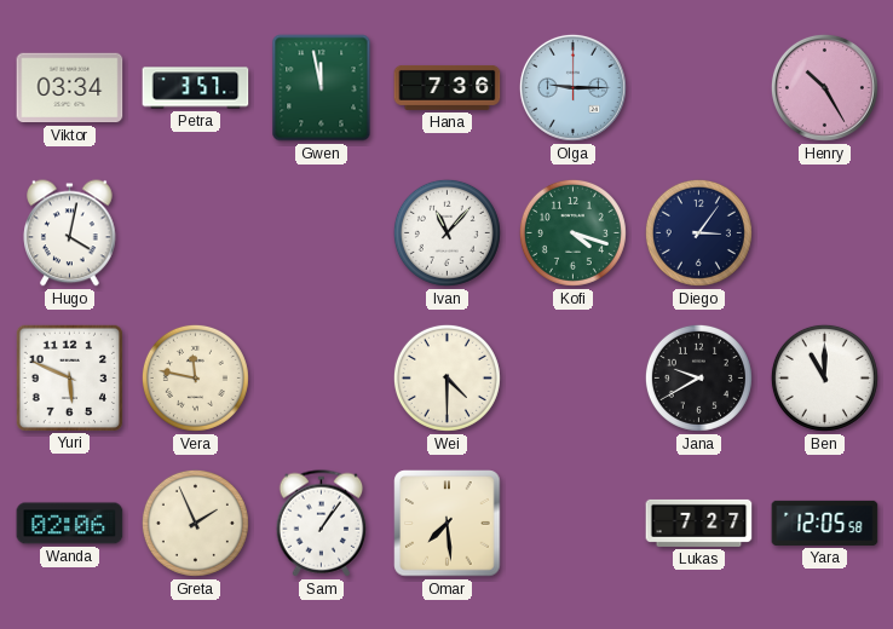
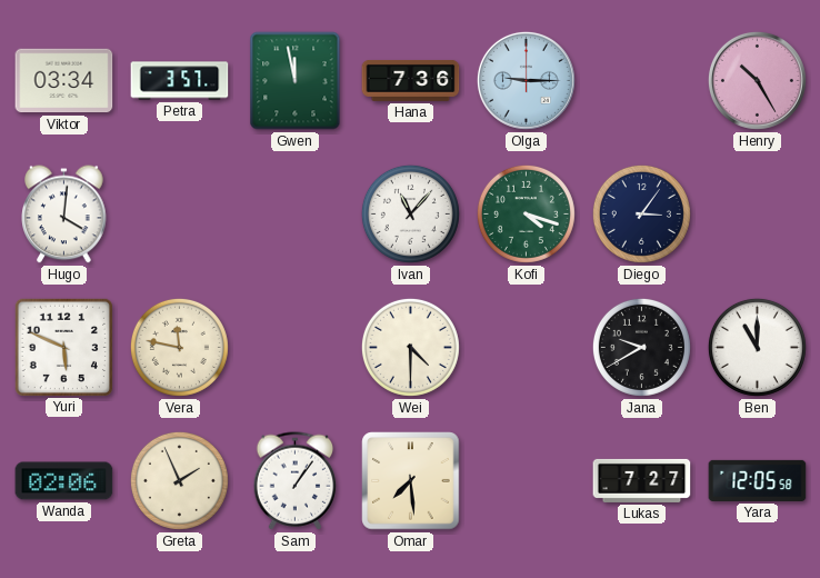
Hugo: 4:02 -> 4:01
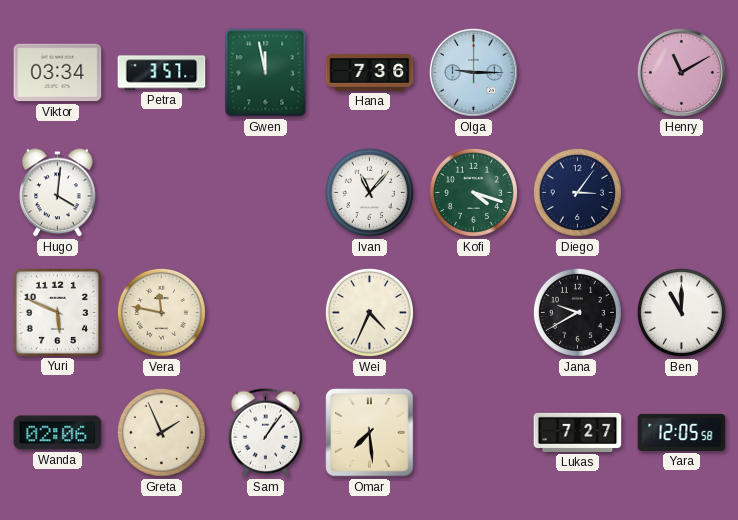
Henry: 10:25 -> 11:10
Wei: 4:30 -> 4:34
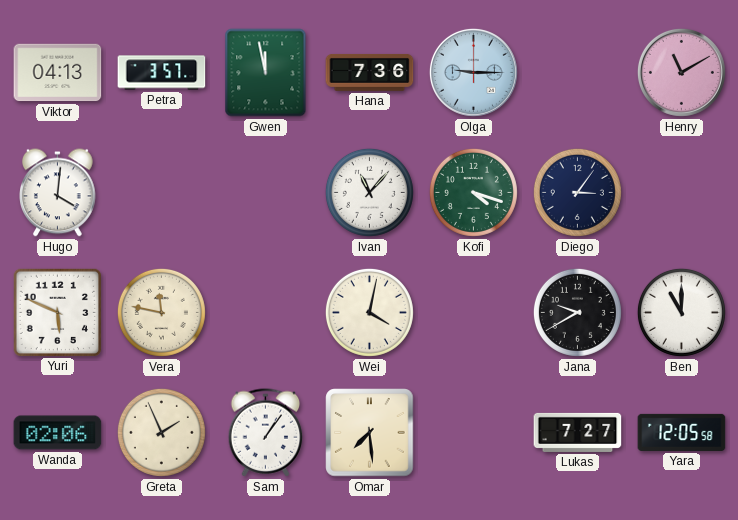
Viktor: 03:34 -> 04:13
Wei: 4:34 -> 4:02
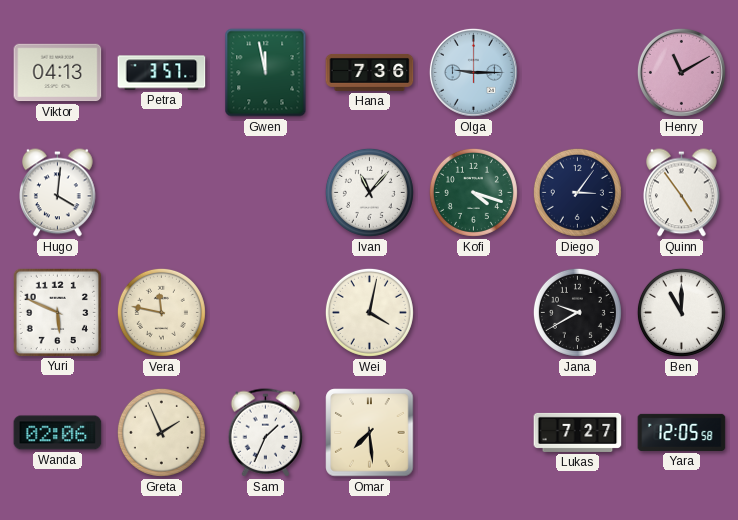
Quinn: none -> 4:54
Sam: 1:06 -> 1:34
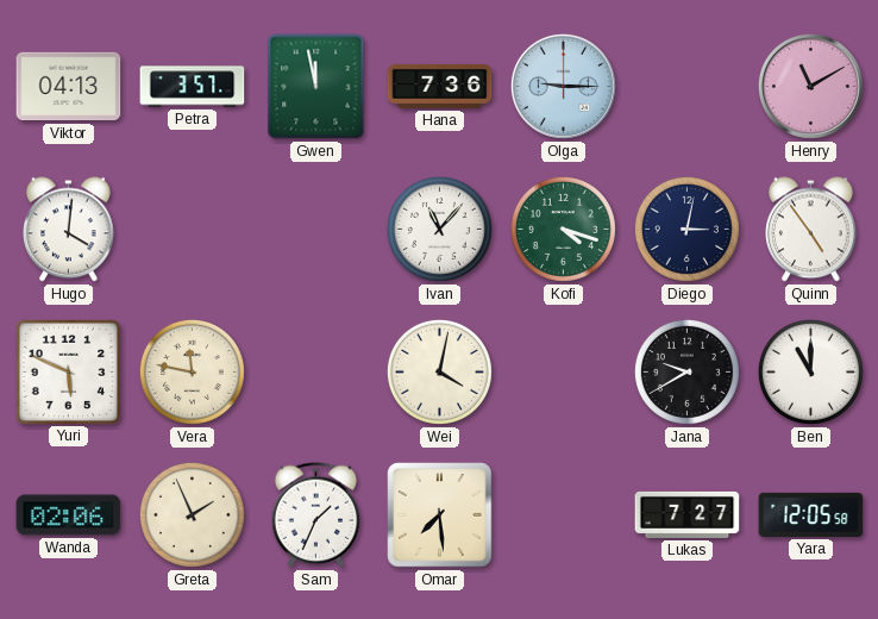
Diego: 3:06 -> 3:02
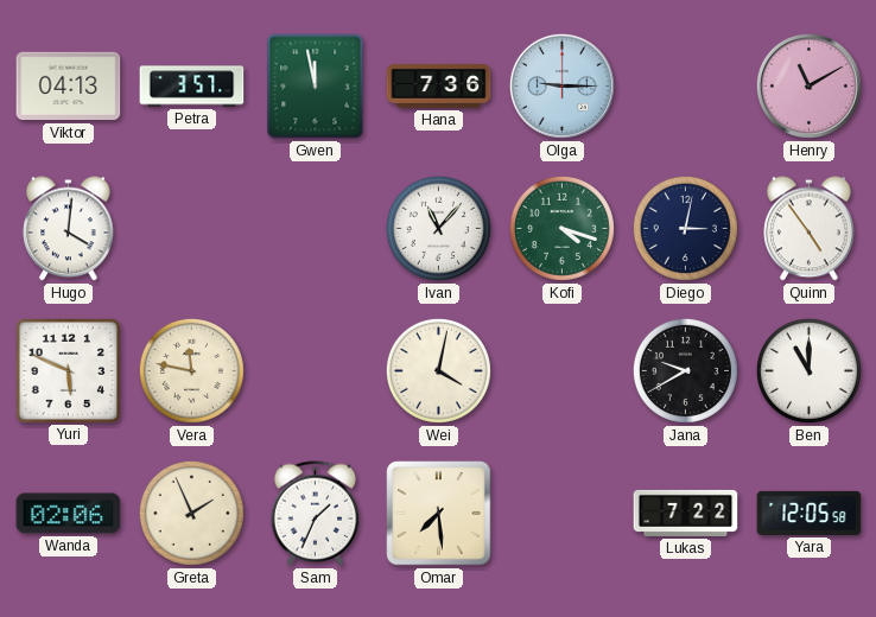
Lukas: 7:27 -> 7:22
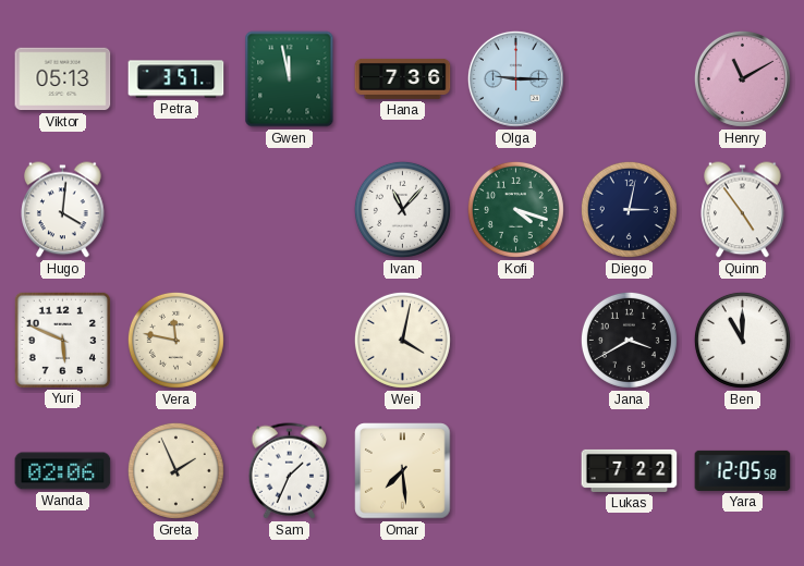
Viktor: 04:13 -> 05:13
Jana: 9:40 -> 3:40
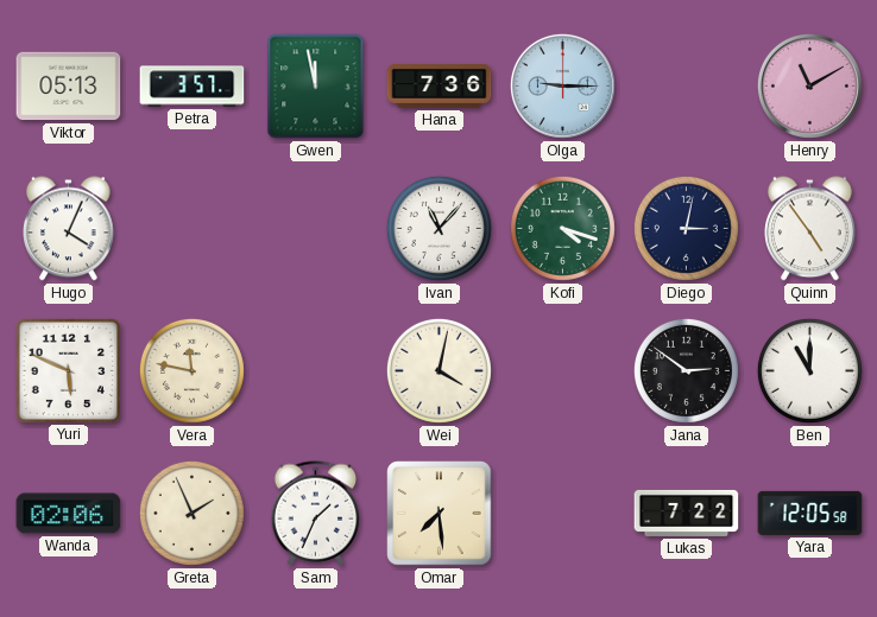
Hugo: 4:01 -> 4:04
Jana: 3:40 -> 2:51
